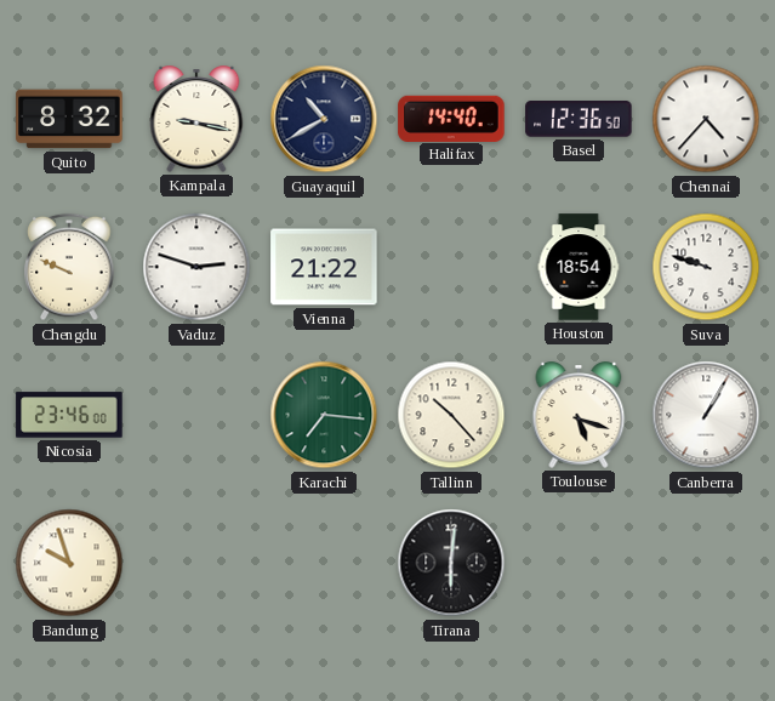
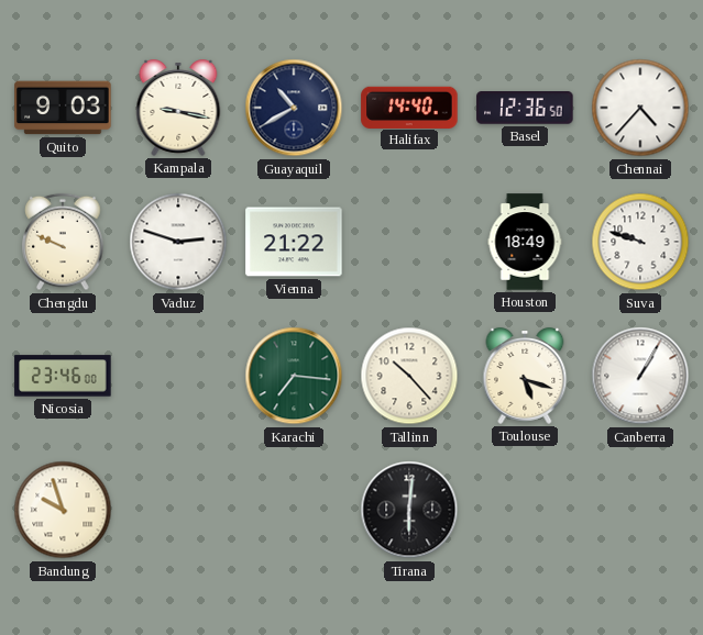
Quito: 8:32 -> 9:03
Houston: 18:54 -> 18:49
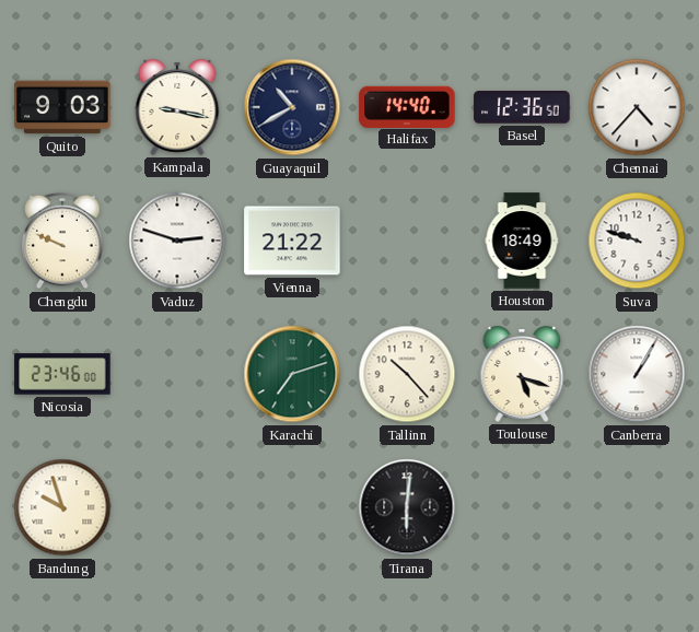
Karachi: 7:16 -> 7:12
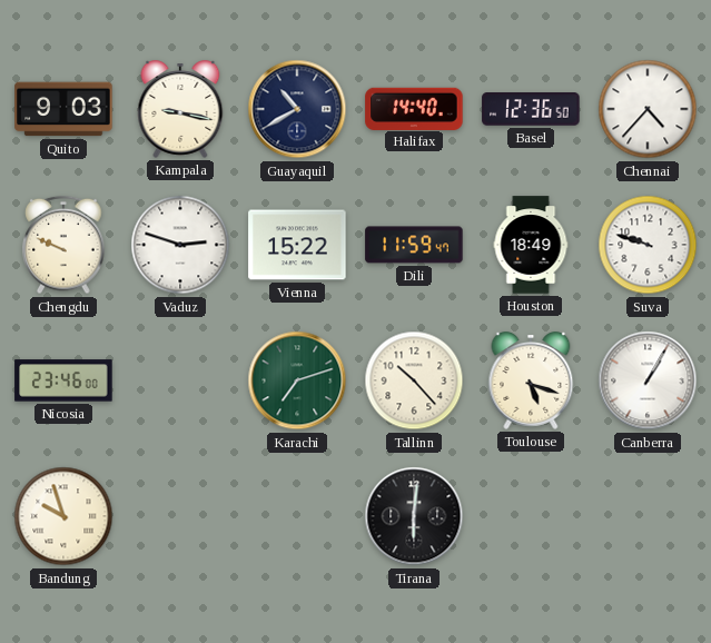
Vienna: 21:22 -> 15:22
Dili: none -> 11:59
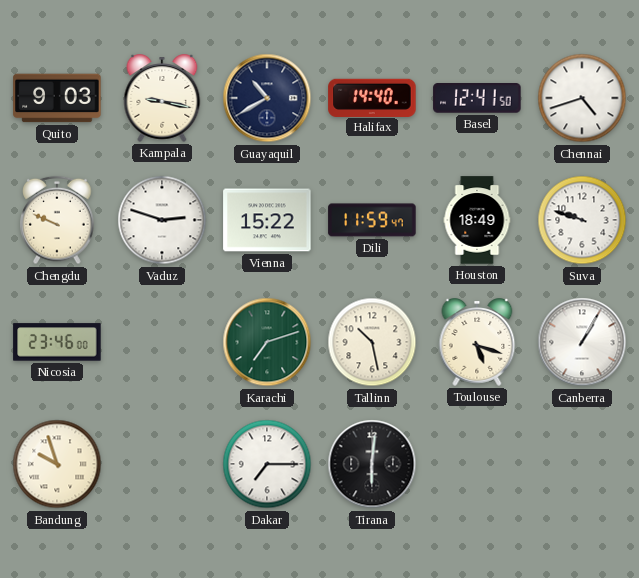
Basel: 12:36 -> 12:41
Chennai: 4:37 -> 4:42
Tallinn: 10:23 -> 10:28
Dakar: none -> 7:15
